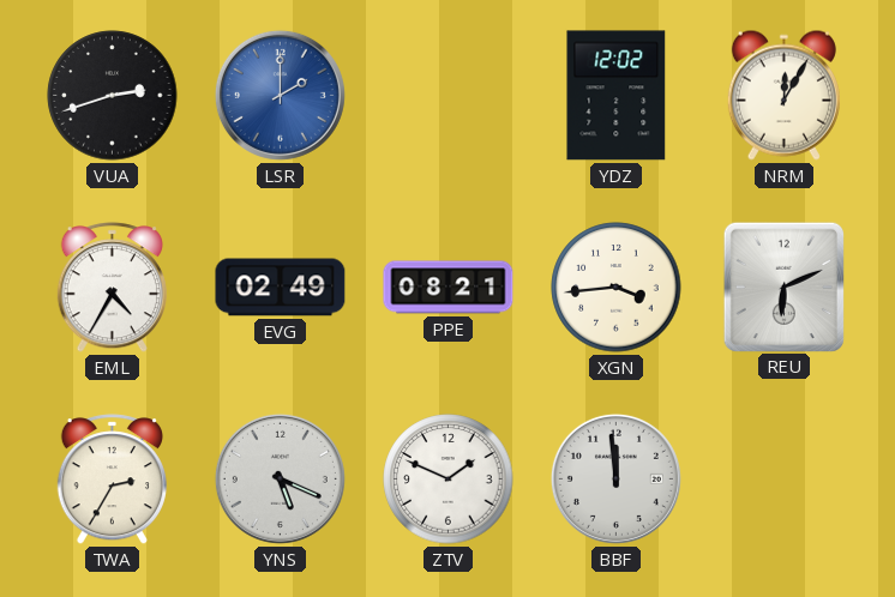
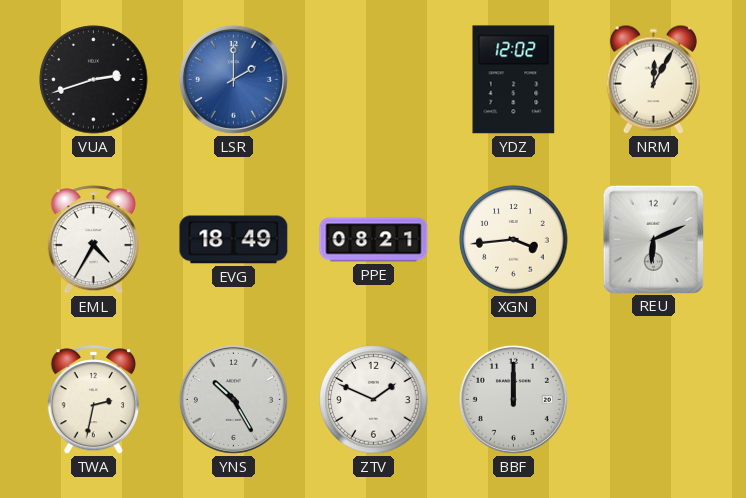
EVG: 02:49 -> 18:49
TWA: 2:35 -> 2:32
YNS: 5:19 -> 10:25
BBF: 11:59 -> 12:00
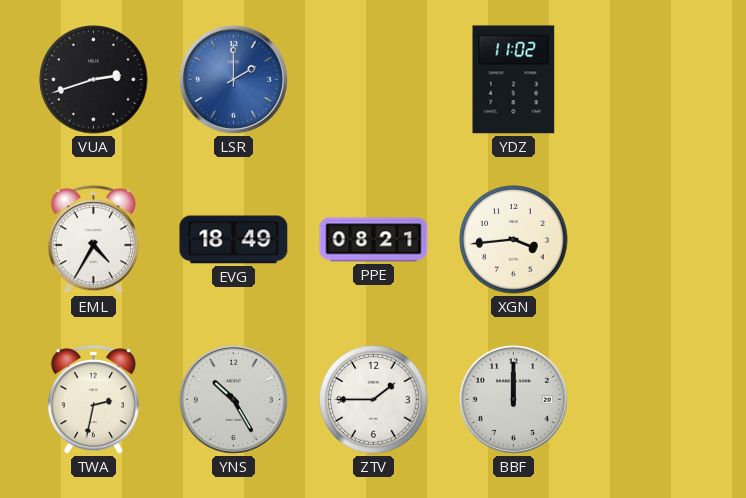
YDZ: 12:02 -> 11:02
NRM: 12:05 -> none
REU: 6:11 -> none
ZTV: 1:49 -> 1:45
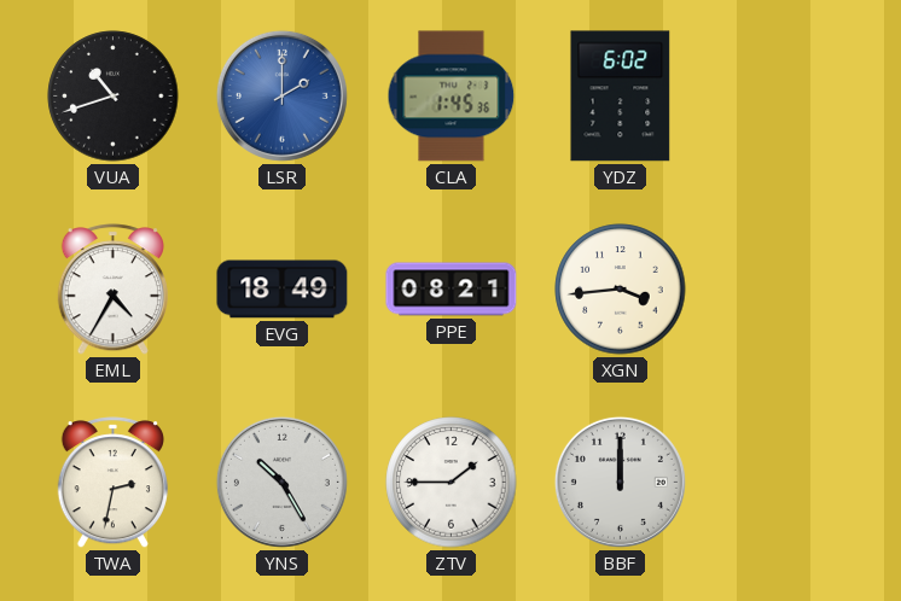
VUA: 2:42 -> 10:42
CLA: none -> 1:45
YDZ: 11:02 -> 6:02
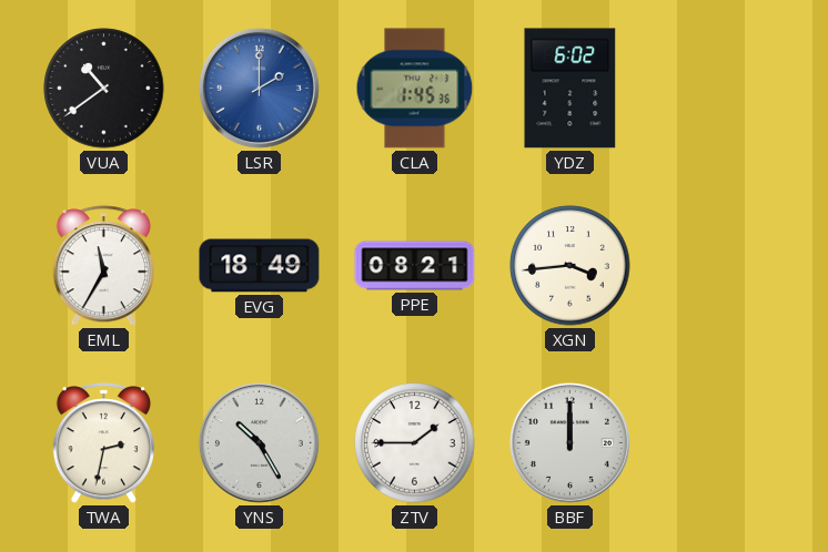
VUA: 10:42 -> 10:39
EML: 4:35 -> 11:35
